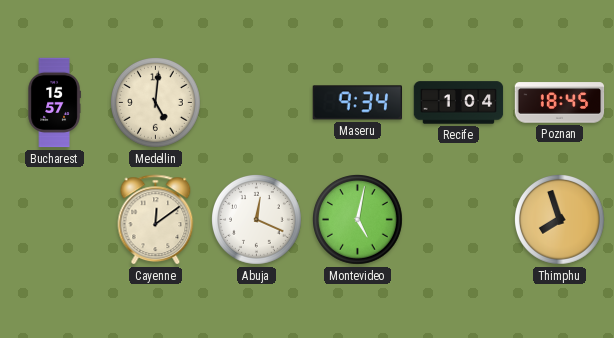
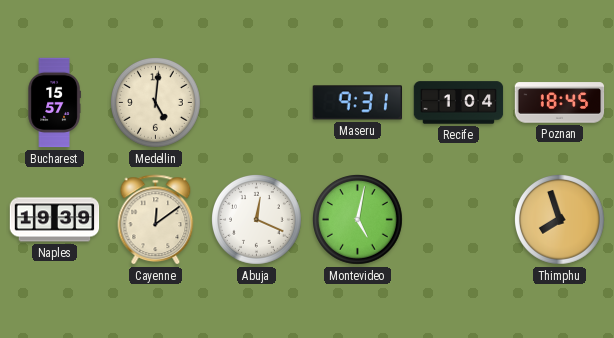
Maseru: 9:34 -> 9:31
Naples: none -> 19:39
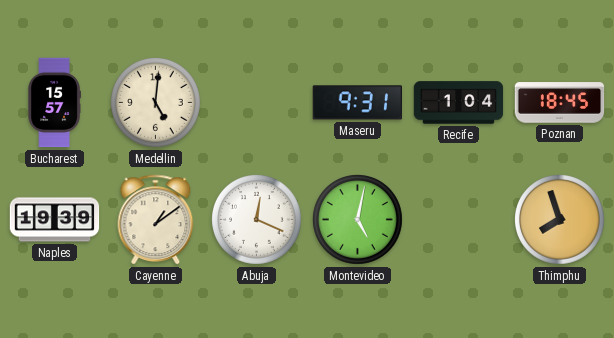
Cayenne: 12:09 -> 1:09
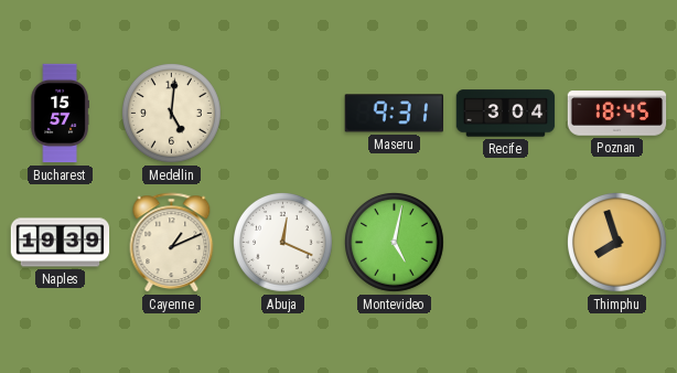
Recife: 1:04 -> 3:04
Cayenne: 1:09 -> 1:11
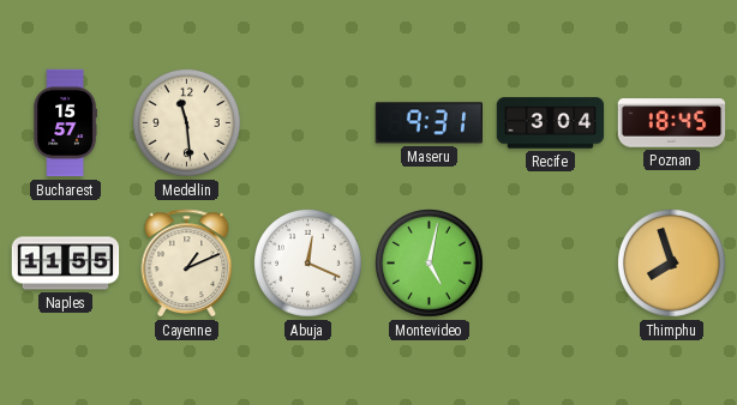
Medellin: 5:01 -> 11:29
Naples: 19:39 -> 11:55
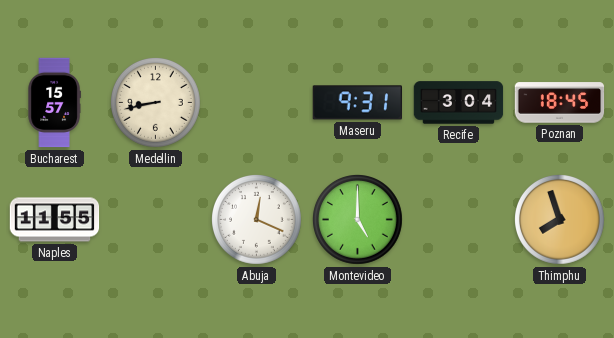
Medellin: 11:29 -> 8:43
Cayenne: 1:11 -> none
Montevideo: 5:02 -> 5:00
